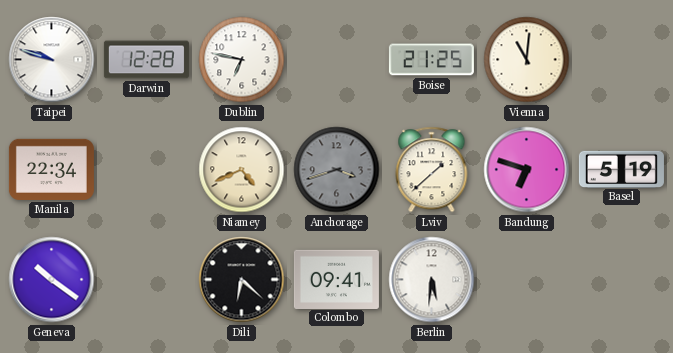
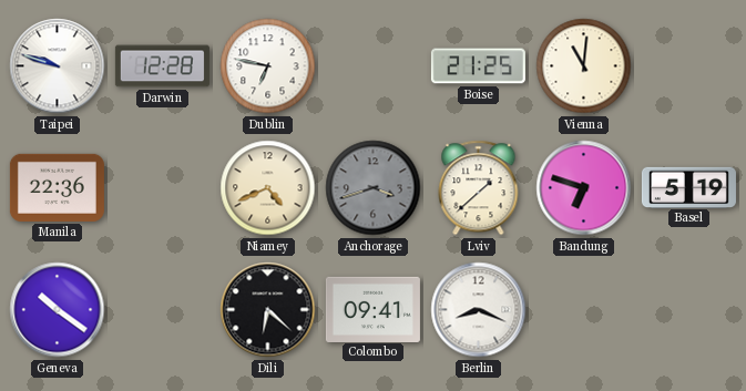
Manila: 22:34 -> 22:36
Berlin: 5:31 -> 8:19
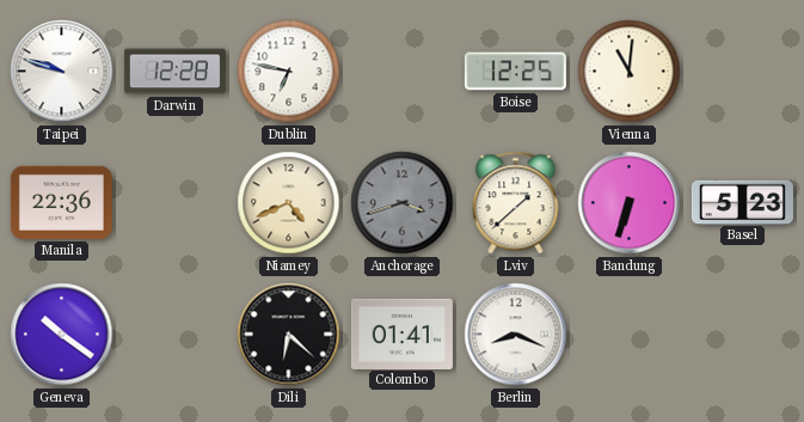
Boise: 21:25 -> 12:25
Bandung: 6:48 -> 6:33
Basel: 5:19 -> 5:23
Colombo: 09:41 -> 01:41
